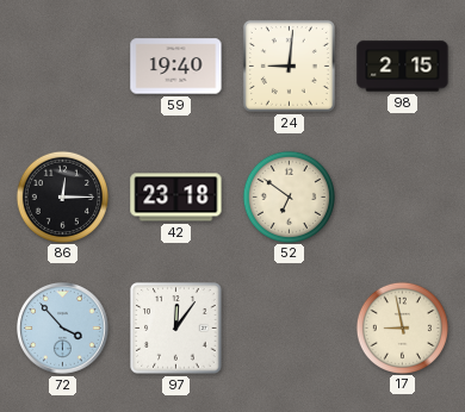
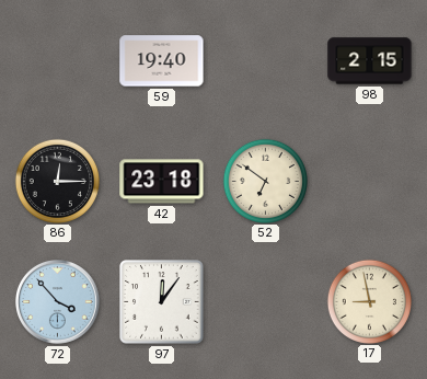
24: 9:01 -> none
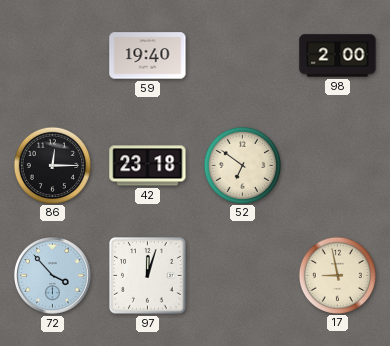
98: 2:15 -> 2:00
97: 12:06 -> 12:03
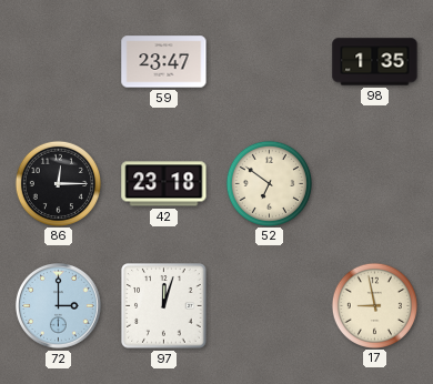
59: 19:40 -> 23:47
98: 2:00 -> 1:35
72: 3:53 -> 3:00
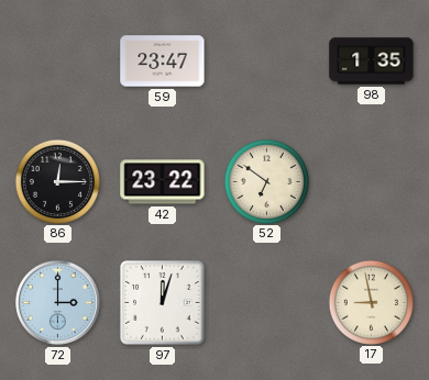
42: 23:18 -> 23:22
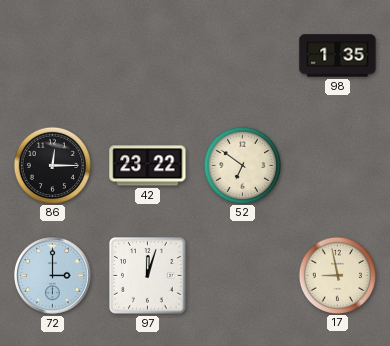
59: 23:47 -> none
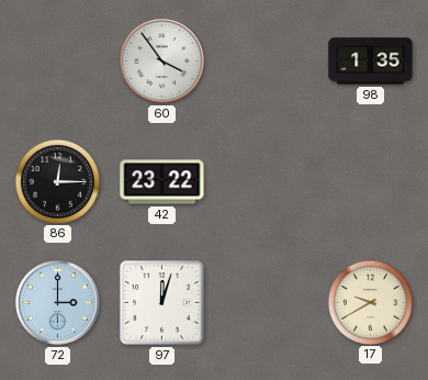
60: none -> 3:54
52: 6:51 -> none
17: 8:58 -> 9:40
